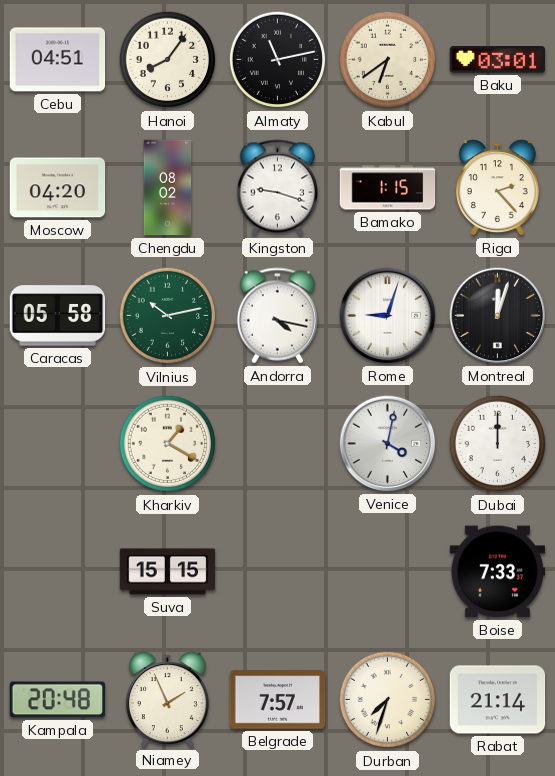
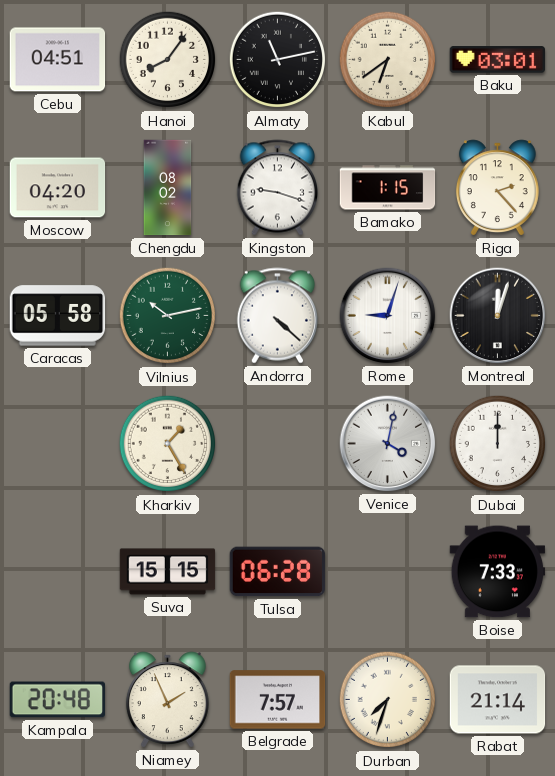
Andorra: 4:17 -> 4:22
Kharkiv: 1:20 -> 1:25
Tulsa: none -> 06:28
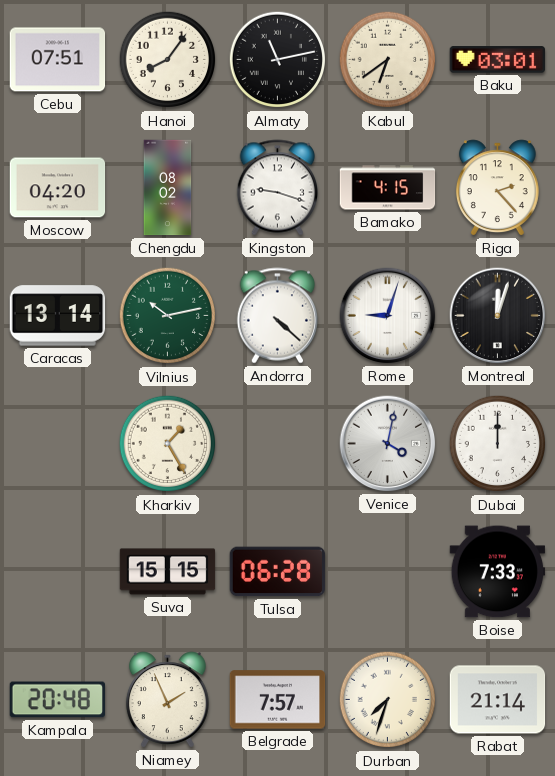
Cebu: 04:51 -> 07:51
Bamako: 1:15 -> 4:15
Caracas: 05:58 -> 13:14
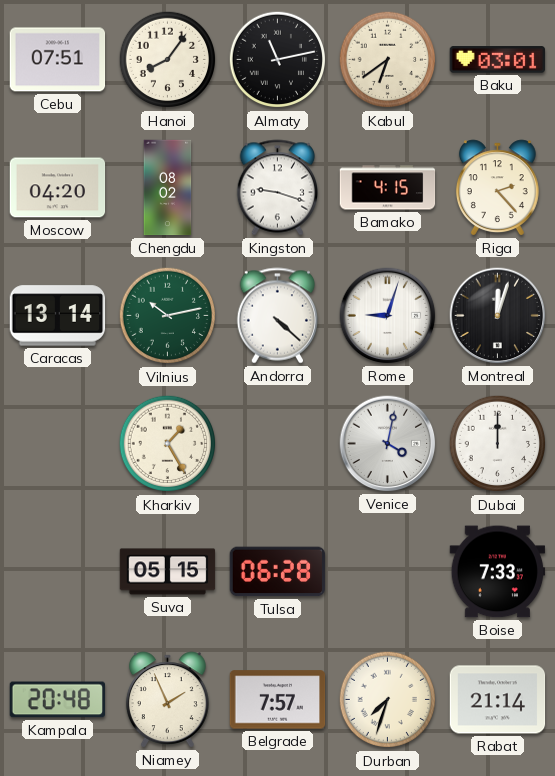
Suva: 15:15 -> 05:15
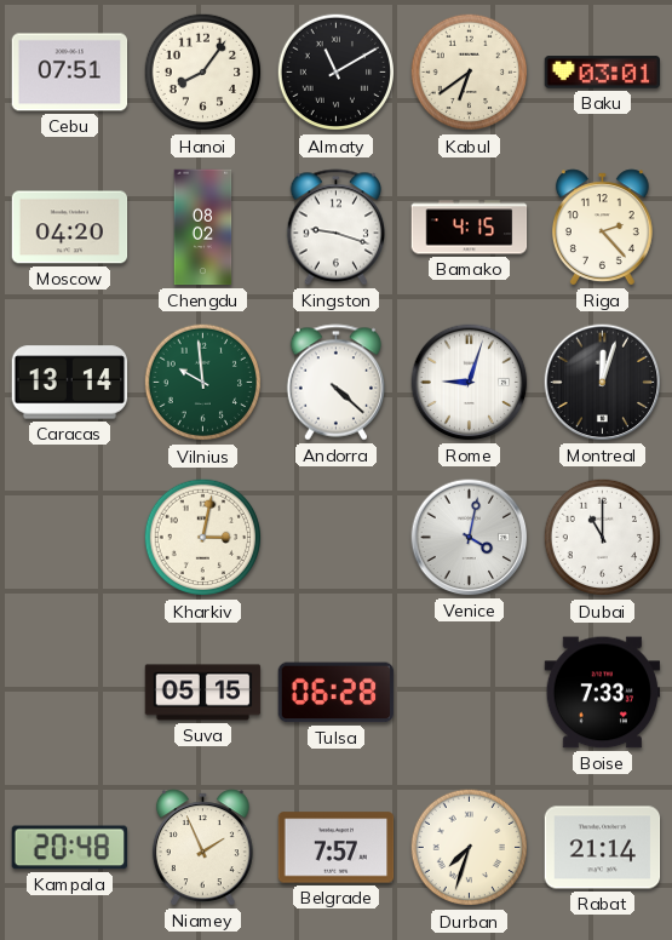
Almaty: 11:13 -> 11:10
Vilnius: 10:13 -> 9:59
Kharkiv: 1:25 -> 3:02
Dubai: 12:00 -> 11:00
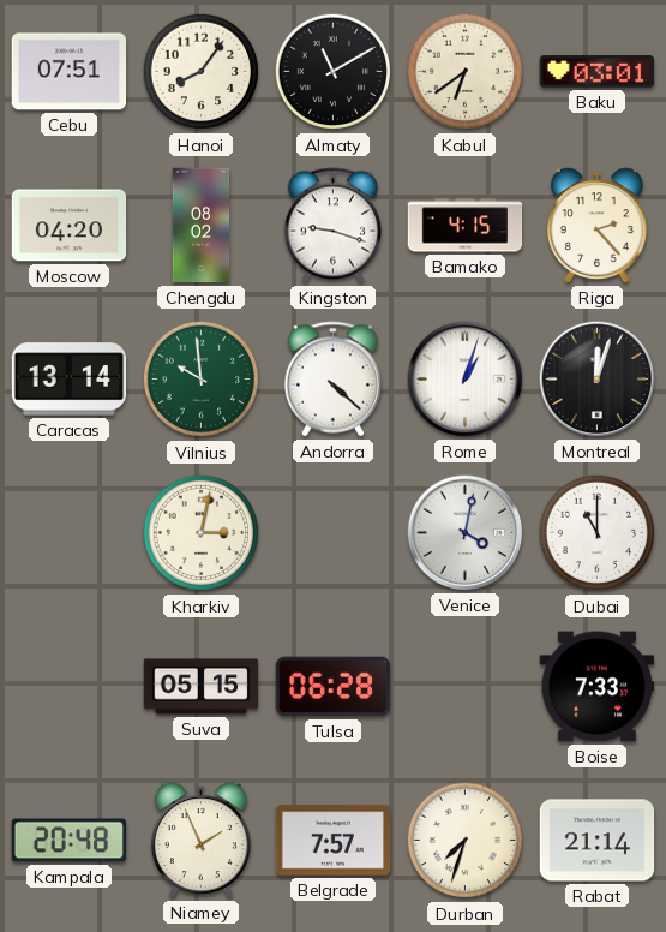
Rome: 9:03 -> 1:03
